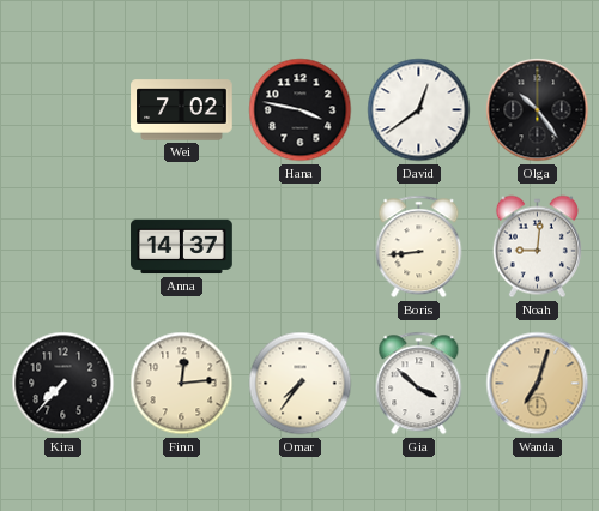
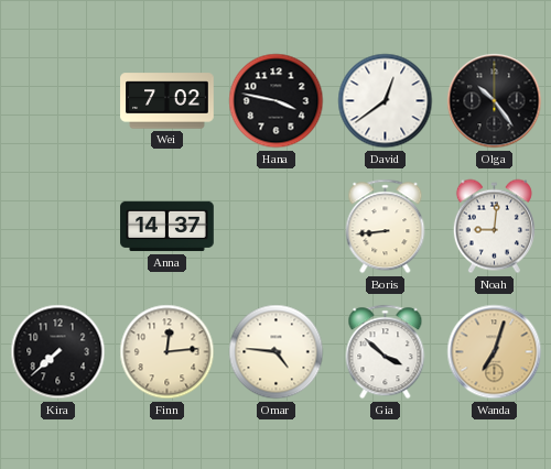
Kira: 7:37 -> 7:38
Omar: 7:36 -> 4:46
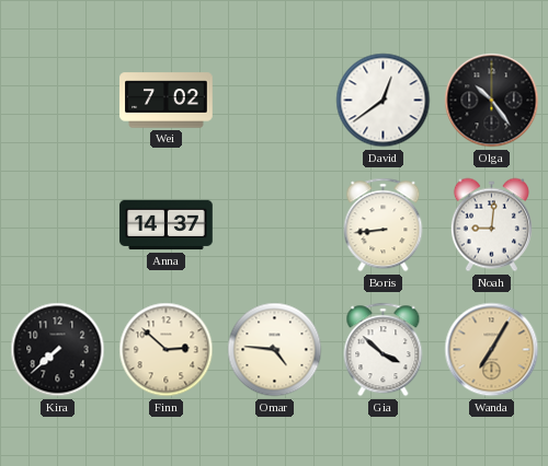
Hana: 3:47 -> none
Finn: 12:14 -> 2:52
Wanda: 7:03 -> 7:05
